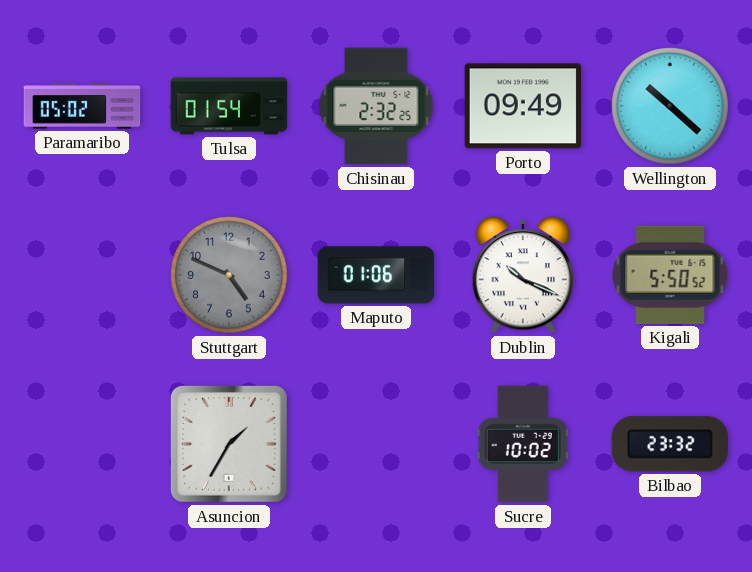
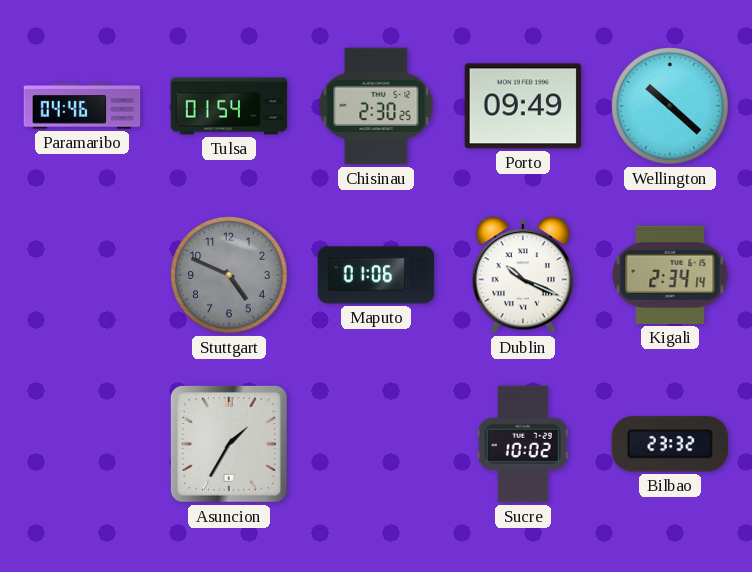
Paramaribo: 05:02 -> 04:46
Chisinau: 2:32 -> 2:30
Kigali: 5:50 -> 2:34
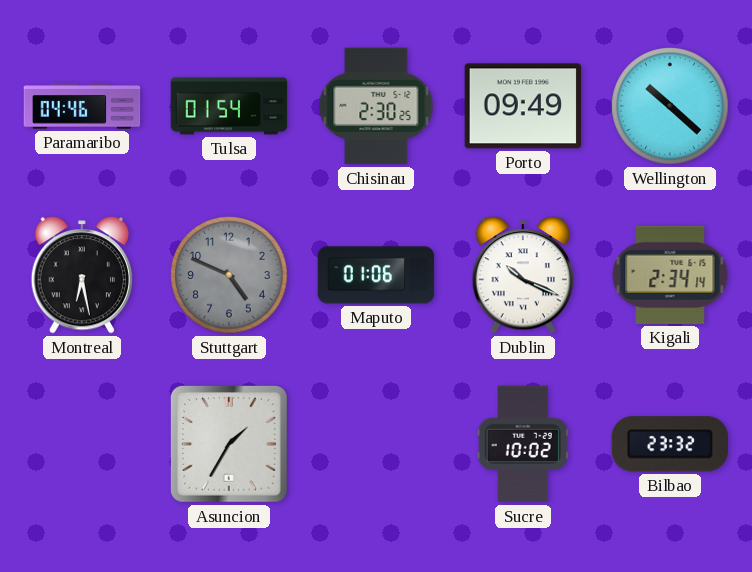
Montreal: none -> 6:28
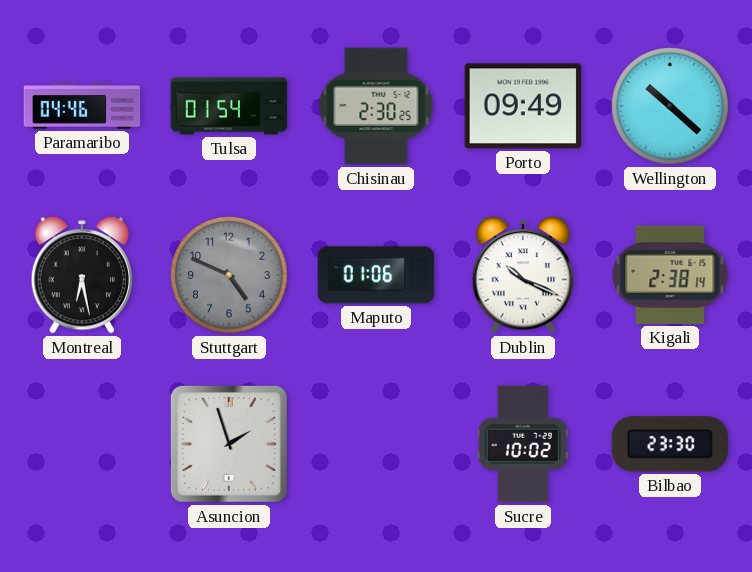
Kigali: 2:34 -> 2:38
Asuncion: 1:35 -> 1:57
Bilbao: 23:32 -> 23:30
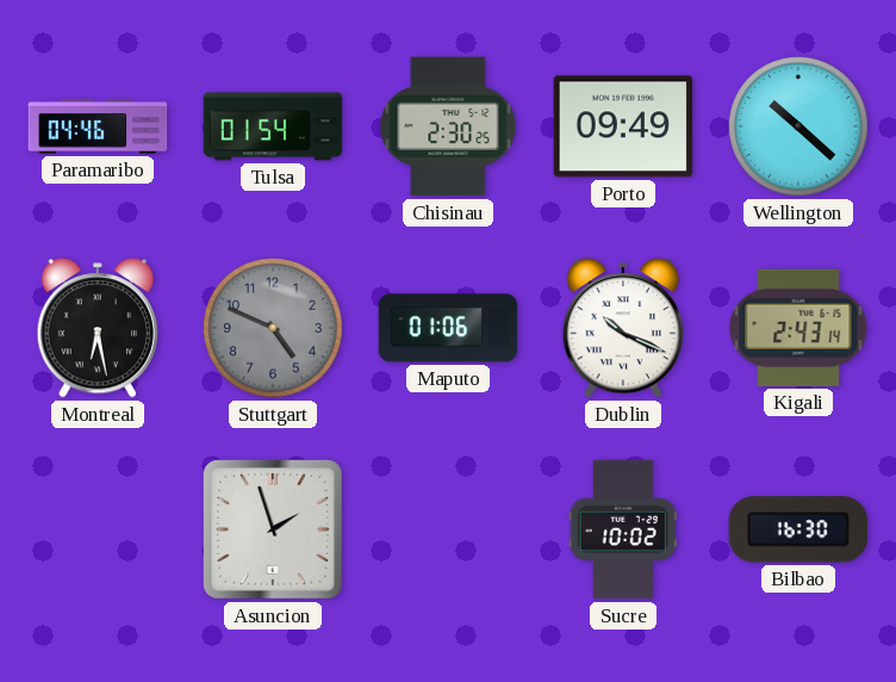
Kigali: 2:38 -> 2:43
Bilbao: 23:30 -> 16:30
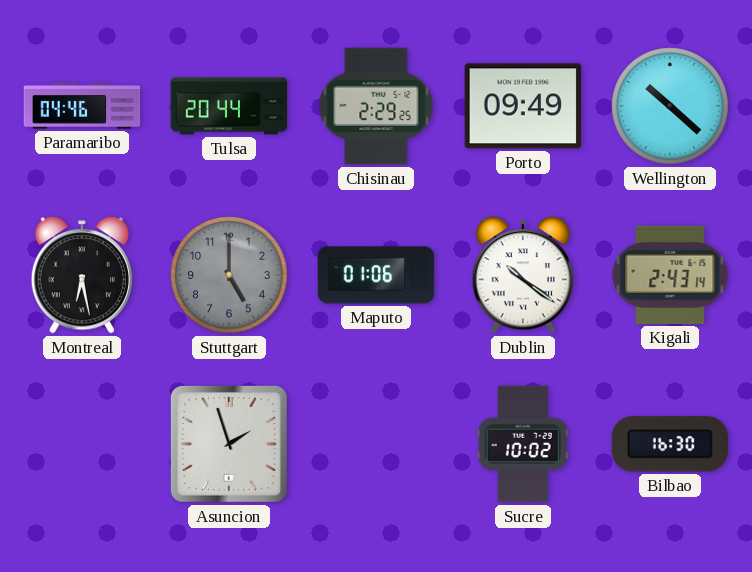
Tulsa: 01:54 -> 20:44
Chisinau: 2:30 -> 2:29
Stuttgart: 4:49 -> 5:00
Dublin: 10:19 -> 10:21
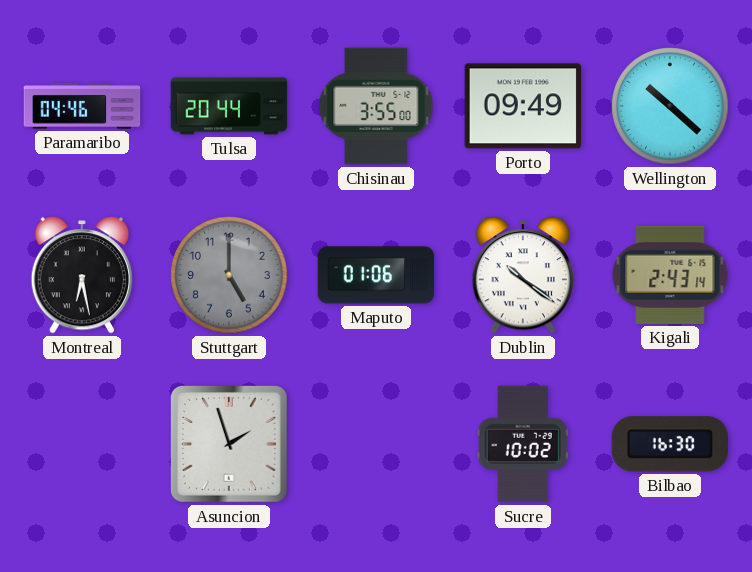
Chisinau: 2:29 -> 3:55
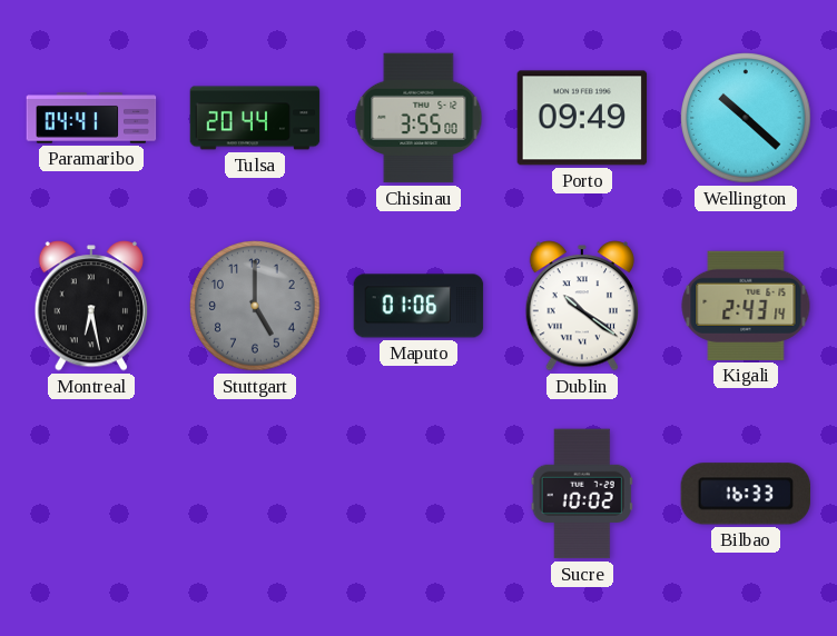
Paramaribo: 04:46 -> 04:41
Asuncion: 1:57 -> none
Bilbao: 16:30 -> 16:33
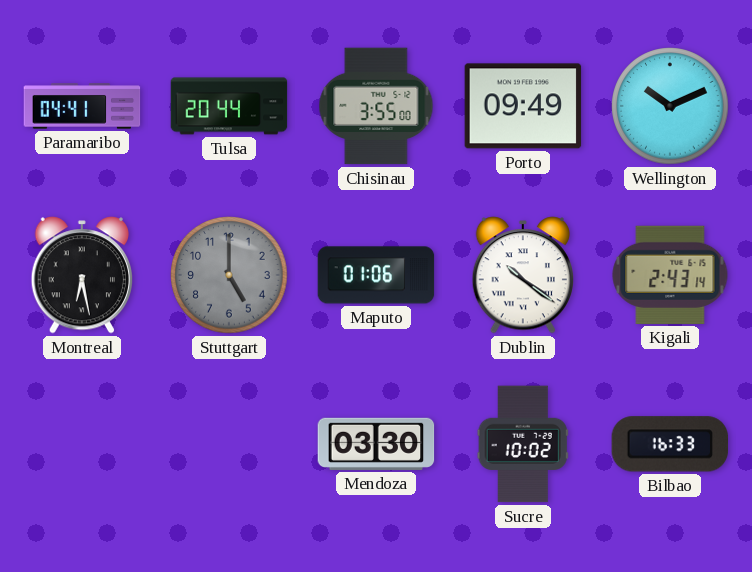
Wellington: 10:22 -> 10:11
Mendoza: none -> 03:30
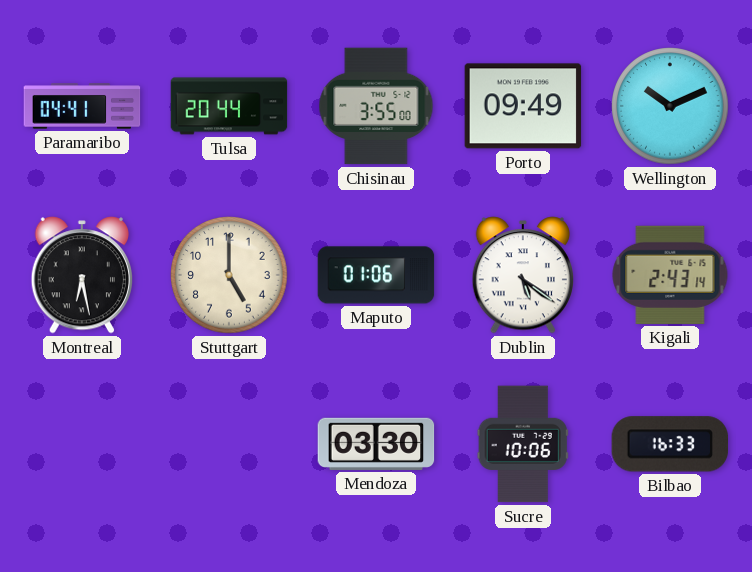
Stuttgart dial: grey -> cream
Dublin: 10:21 -> 5:21
Sucre: 10:02 -> 10:06
